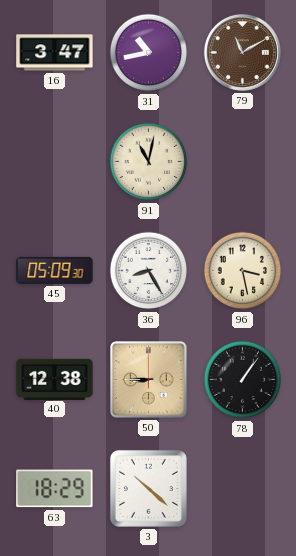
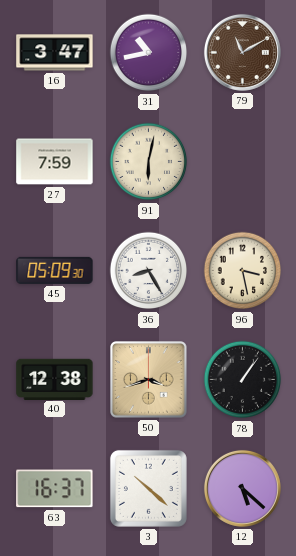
27: none -> 7:59
91: 11:02 -> 6:02
50: 8:45 -> 3:42
63: 18:29 -> 16:37
12: none -> 5:22
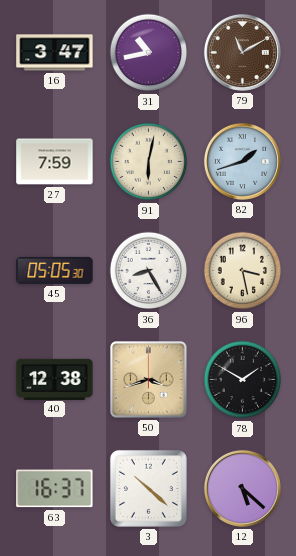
82: none -> 1:42
45: 05:09 -> 05:05
78: 1:06 -> 1:50
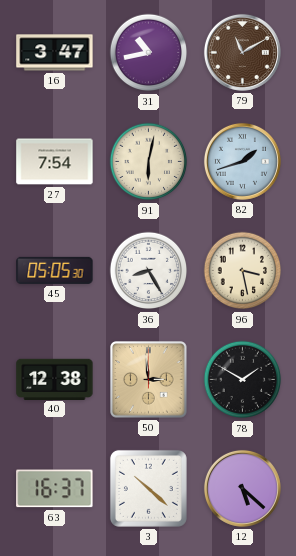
27: 7:59 -> 7:54
50: 3:42 -> 2:59
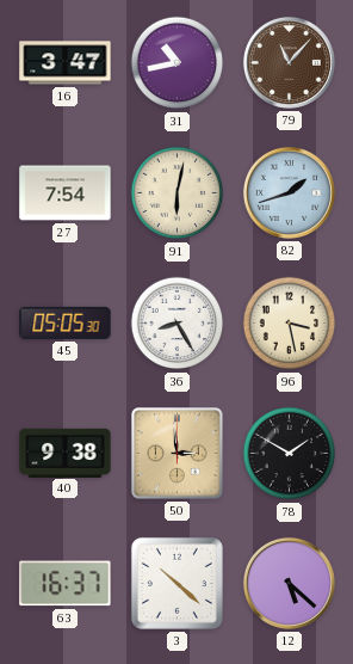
79: 11:10 -> 11:07
40: 12:38 -> 9:38
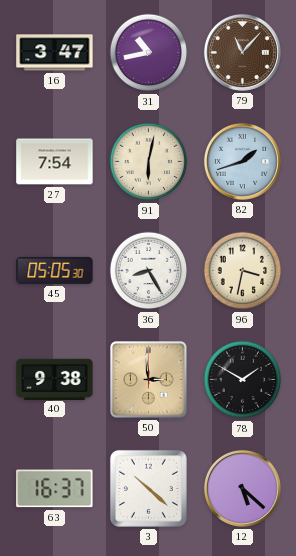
96: 3:28 -> 3:32
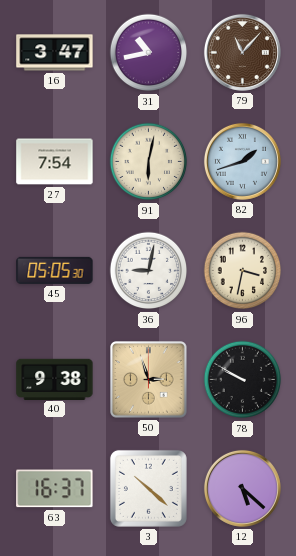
36: 8:25 -> 9:02
50: 2:59 -> 2:57
78: 1:50 -> 9:50
